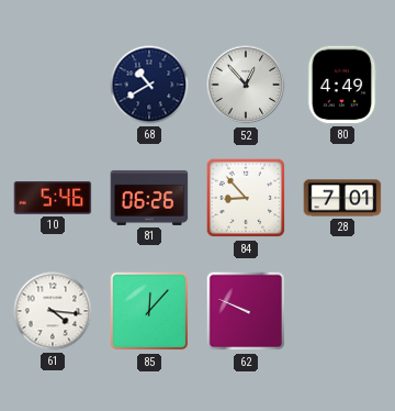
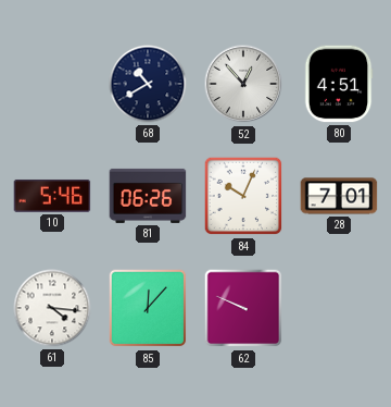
80: 4:49 -> 4:51
84: 8:53 -> 10:04
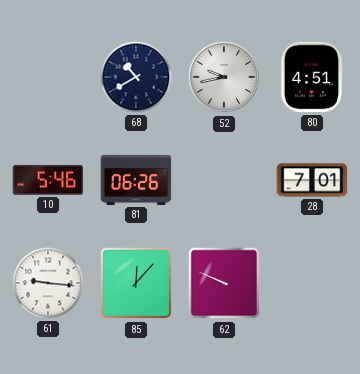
52: 12:53 -> 9:43
84: 10:04 -> none
61: 4:16 -> 9:16
